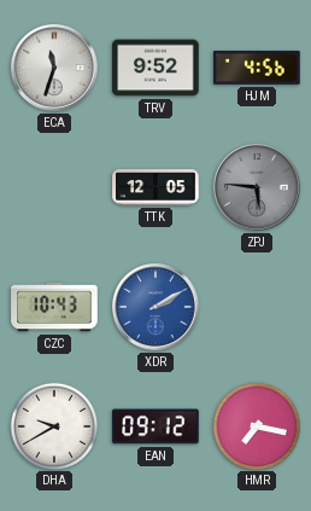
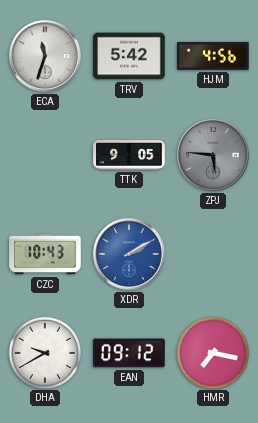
TRV: 9:52 -> 5:42
TTK: 12:05 -> 9:05
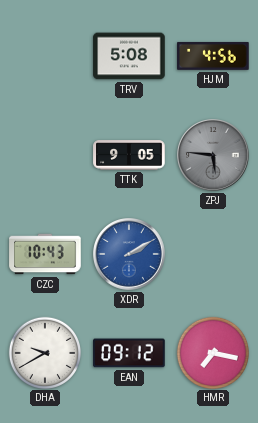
ECA: 11:33 -> none
TRV: 5:42 -> 5:08
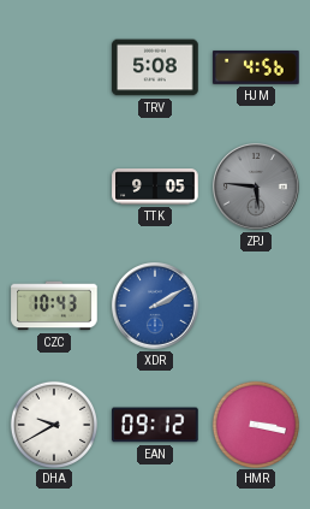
HMR: 7:17 -> 3:17
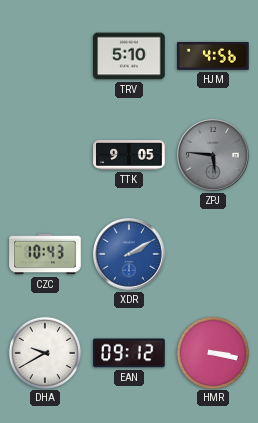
TRV: 5:08 -> 5:10
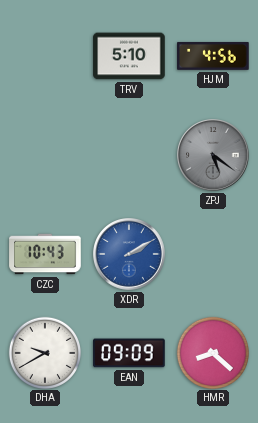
TTK: 9:05 -> none
ZPJ: 5:46 -> 5:21
EAN: 09:12 -> 09:09
HMR: 3:17 -> 8:22
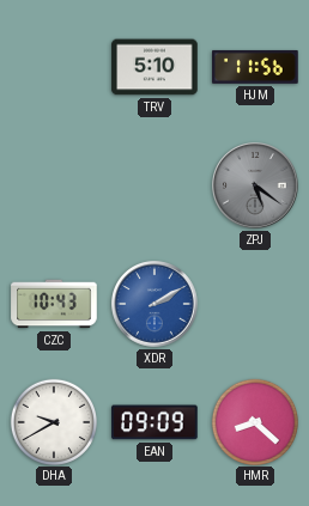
HJM: 4:56 -> 11:56
